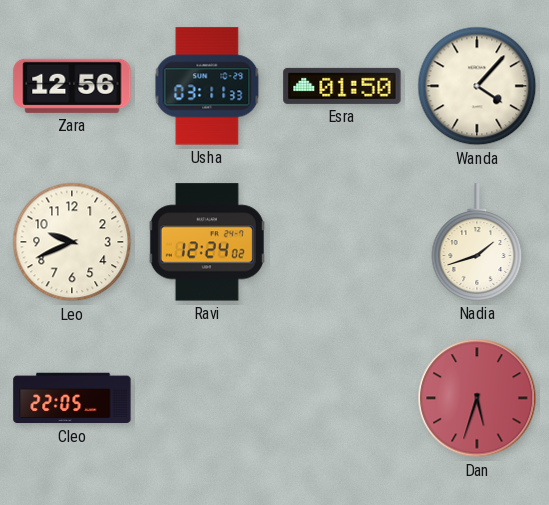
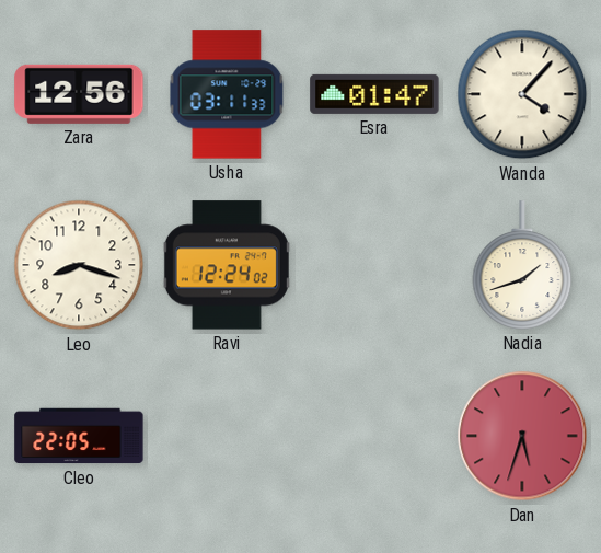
Esra: 01:50 -> 01:47
Leo: 9:41 -> 8:18
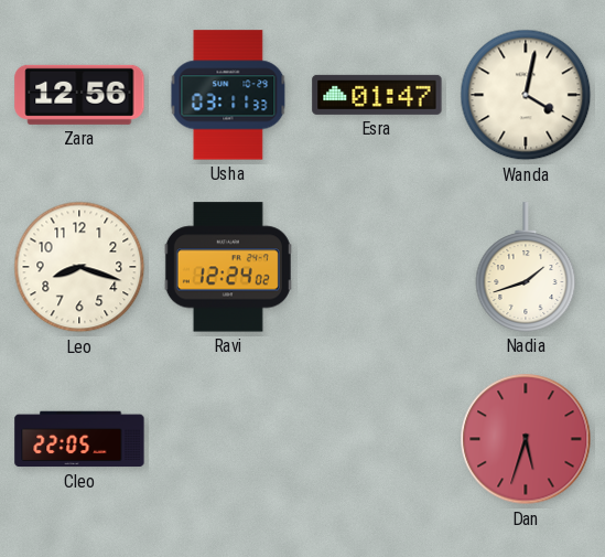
Wanda: 4:07 -> 4:02
